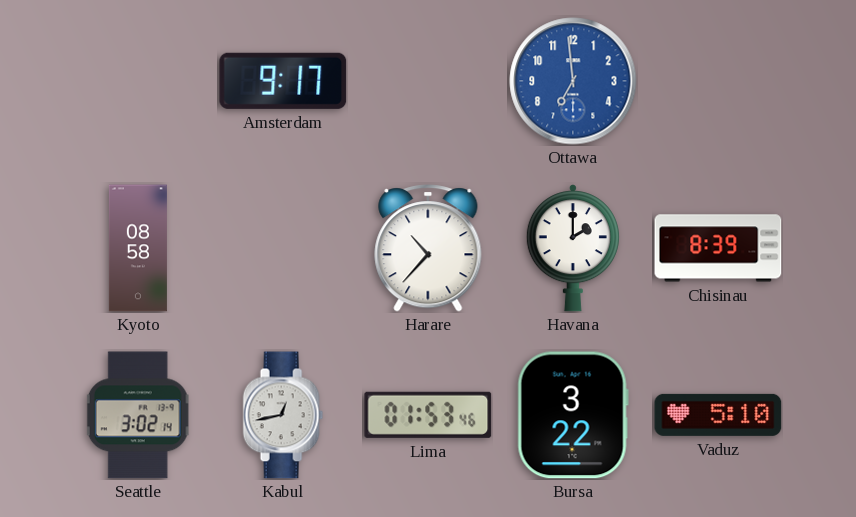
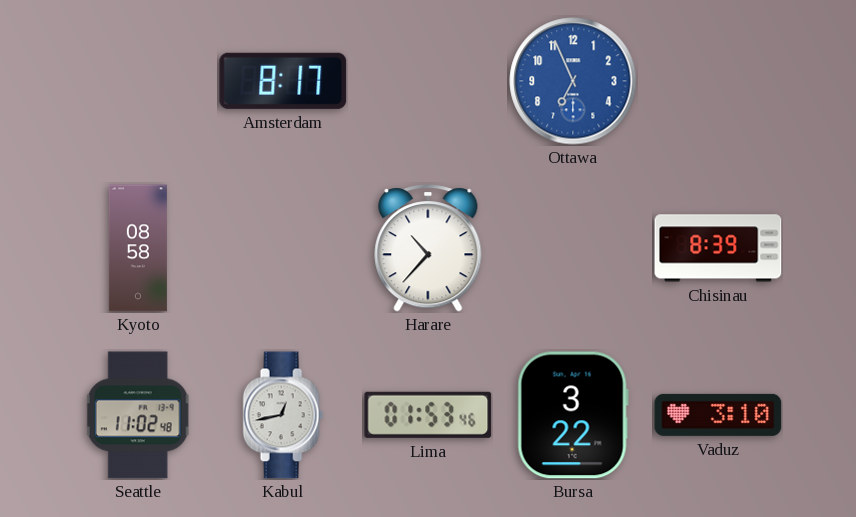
Amsterdam: 9:17 -> 8:17
Ottawa: 6:59 -> 6:56
Havana: 2:00 -> none
Seattle: 3:02 -> 11:02
Vaduz: 5:10 -> 3:10
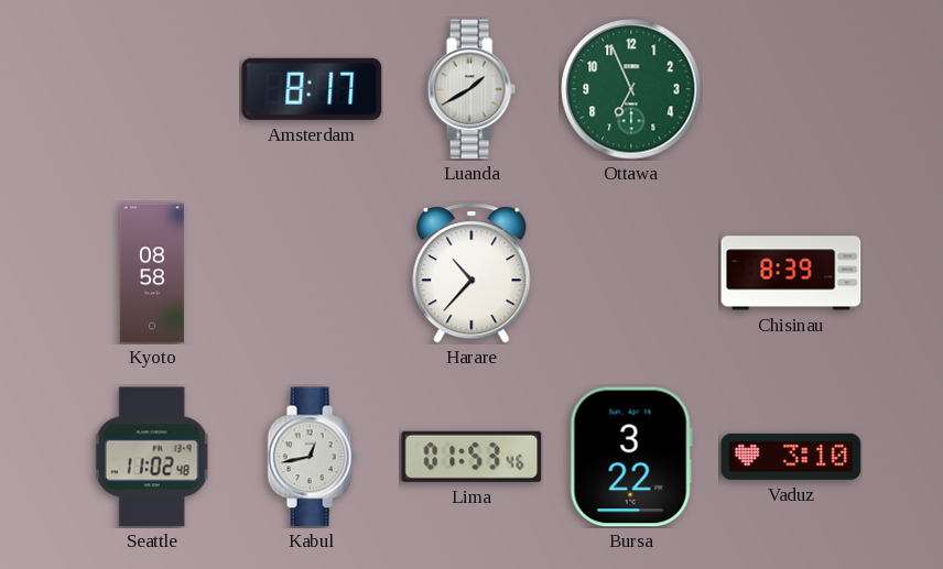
Luanda: none -> 1:40
Ottawa dial: blue -> green
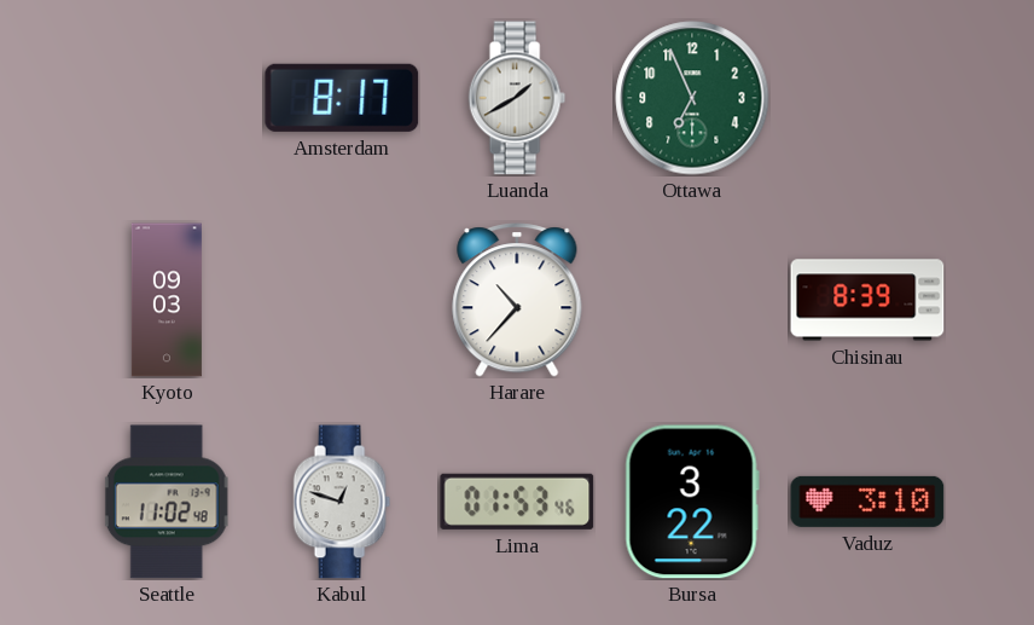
Kyoto: 08:58 -> 09:03
Kabul: 12:43 -> 12:48
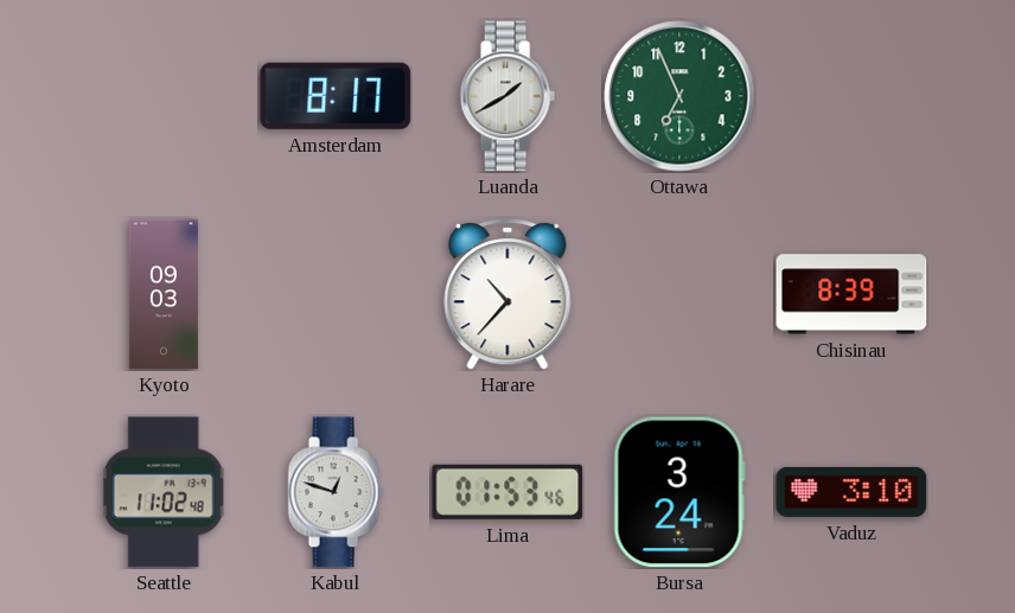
Bursa: 3:22 -> 3:24
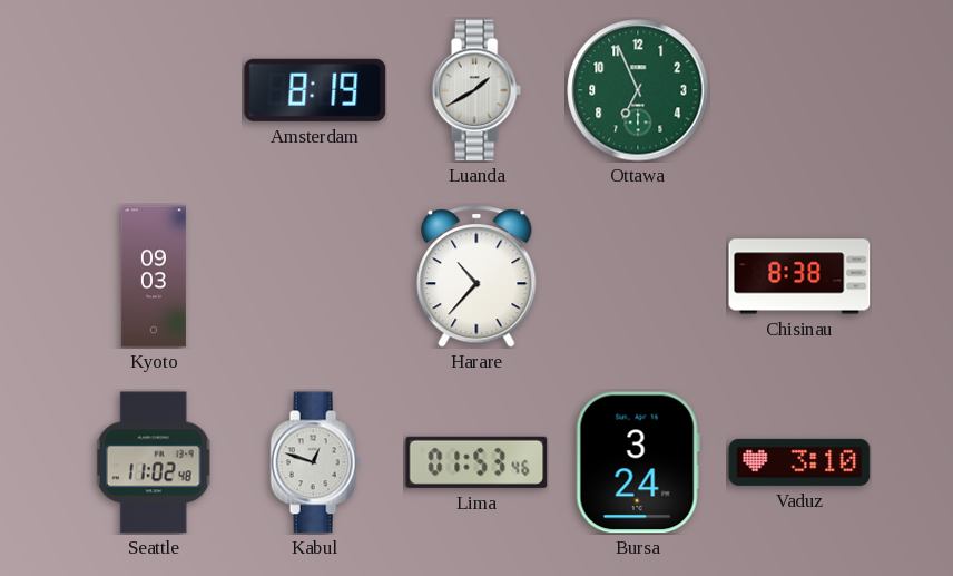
Amsterdam: 8:17 -> 8:19
Chisinau: 8:39 -> 8:38
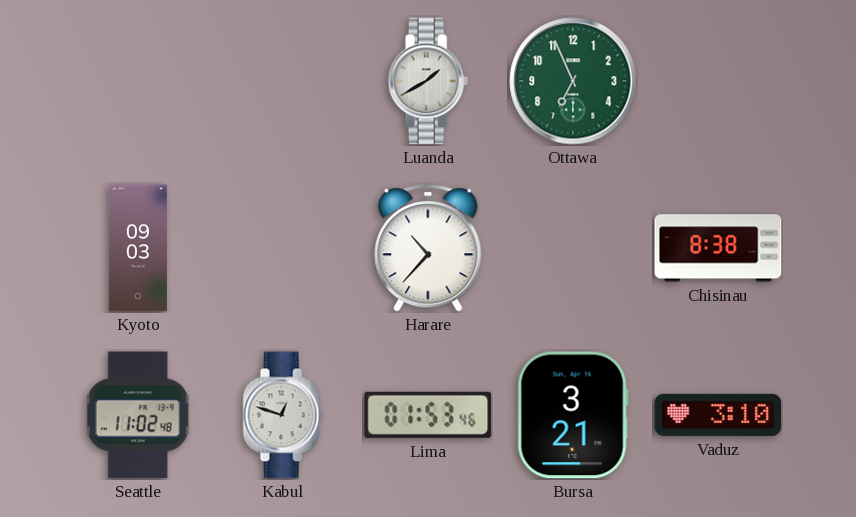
Amsterdam: 8:19 -> none
Bursa: 3:24 -> 3:21
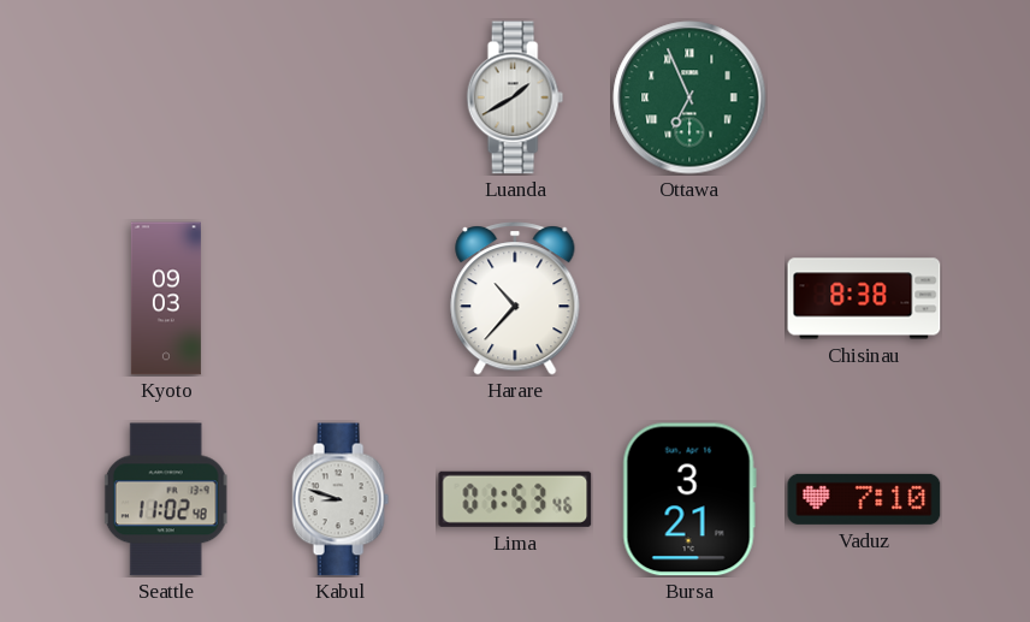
Ottawa numerals: Arabic -> Roman
Kabul: 12:48 -> 8:48
Vaduz: 3:10 -> 7:10
